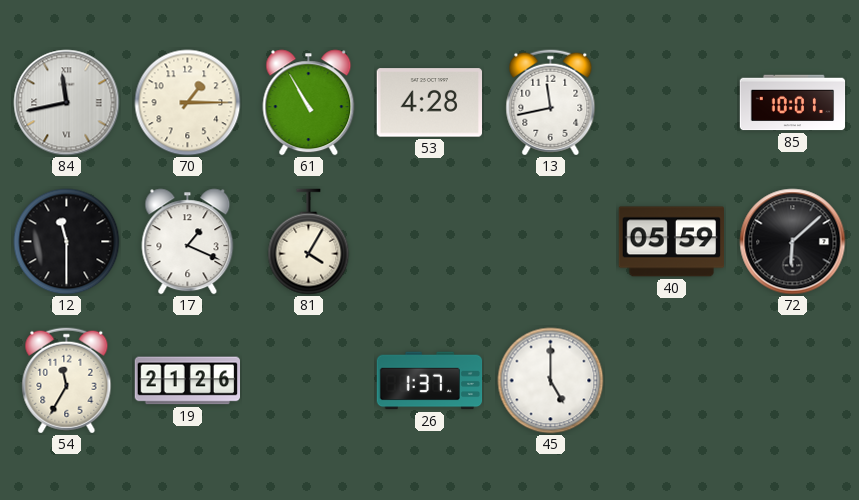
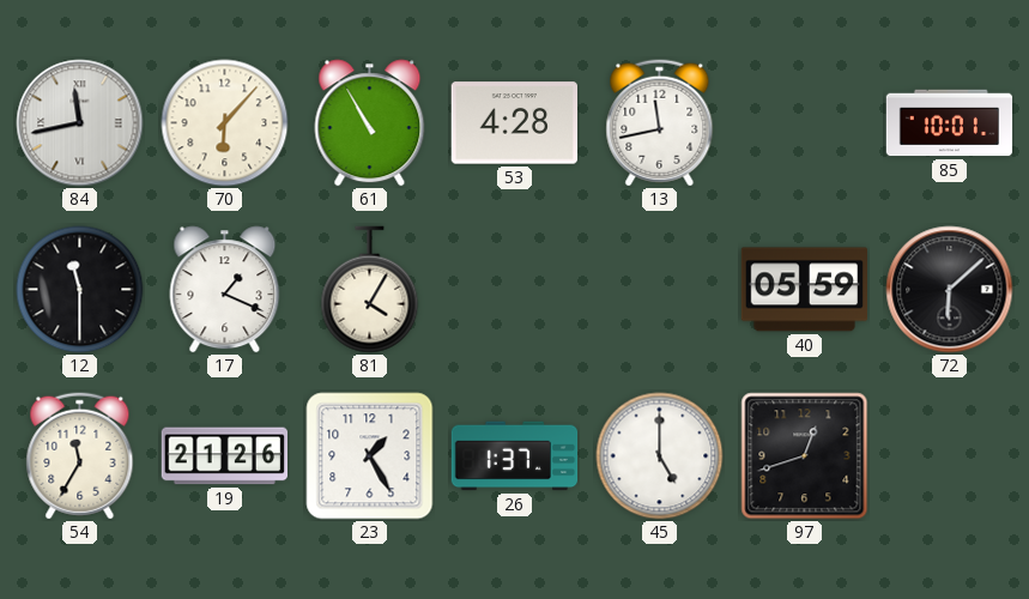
70: 1:15 -> 6:07
23: none -> 1:25
97: none -> 12:42
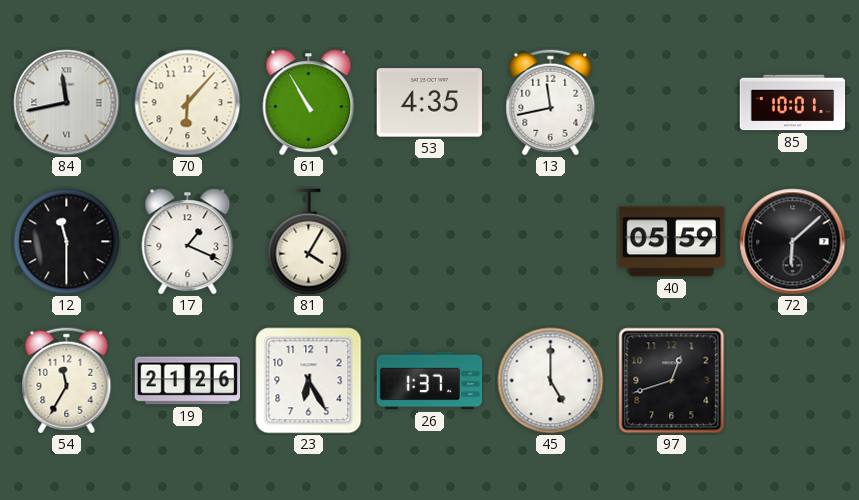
53: 4:28 -> 4:35
23: 1:25 -> 6:25
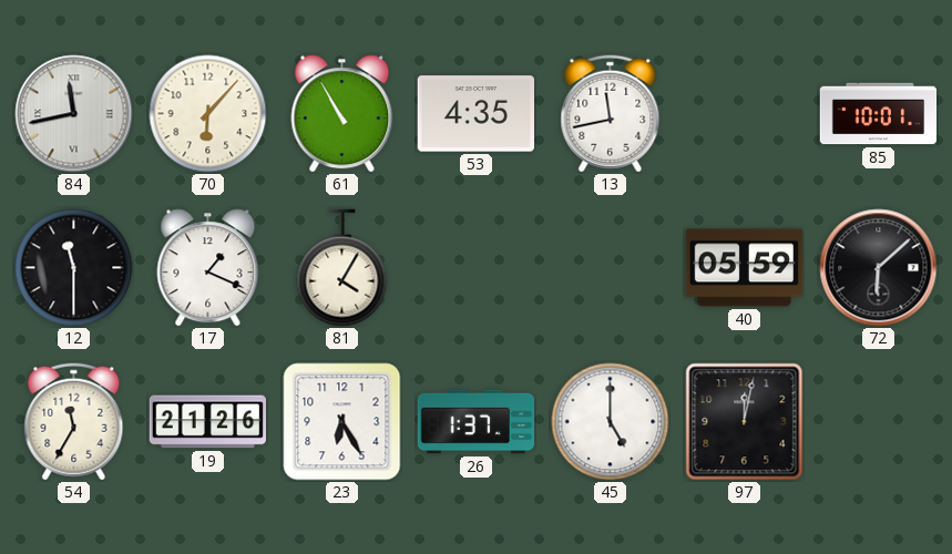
97: 12:42 -> 12:02
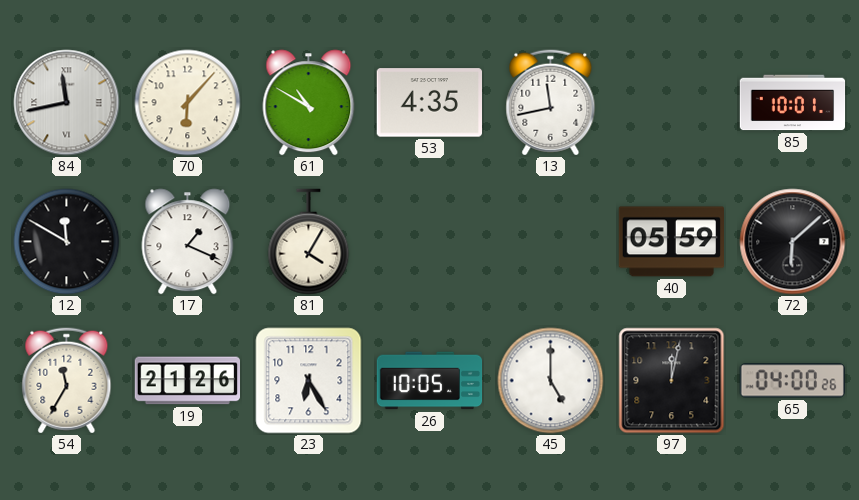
61: 10:55 -> 10:50
12: 11:30 -> 11:50
26: 1:37 -> 10:05
65: none -> 04:00
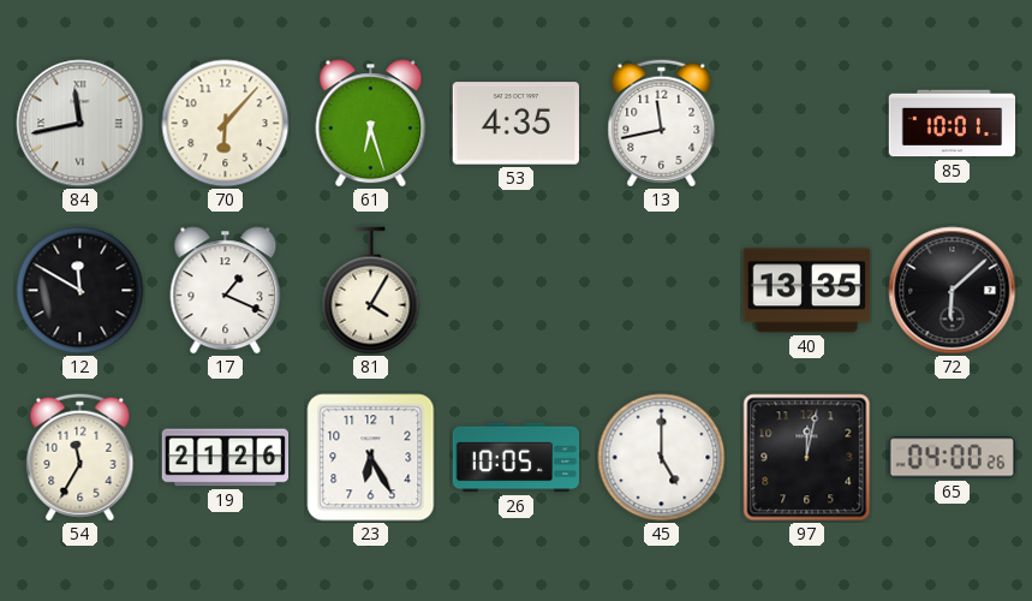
61: 10:50 -> 6:27
40: 05:59 -> 13:35
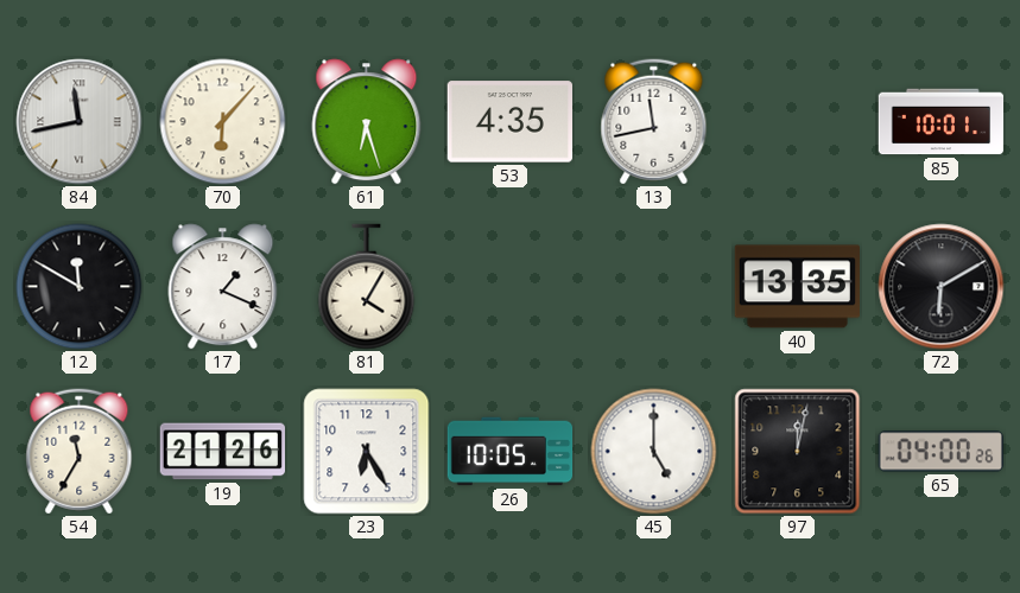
72: 6:08 -> 6:10
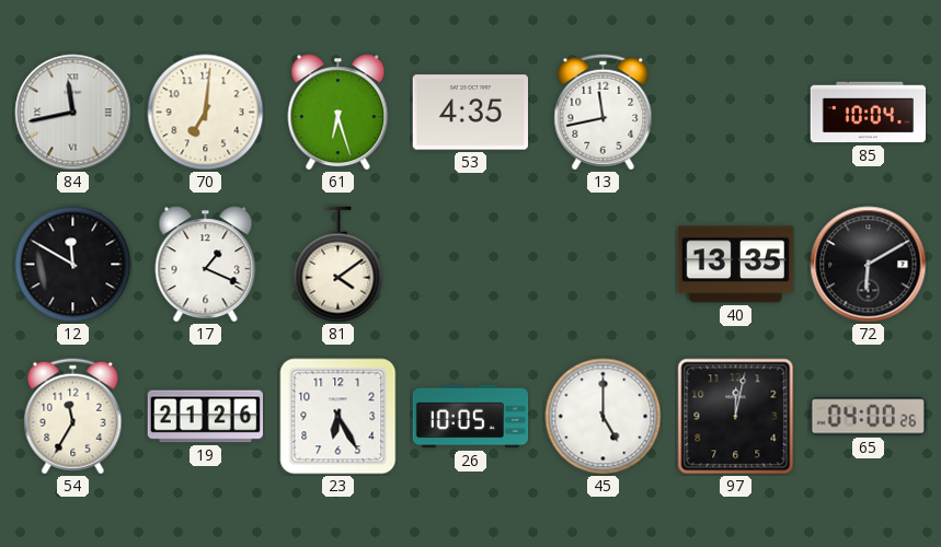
70: 6:07 -> 7:01
85: 10:01 -> 10:04
81: 4:05 -> 4:09
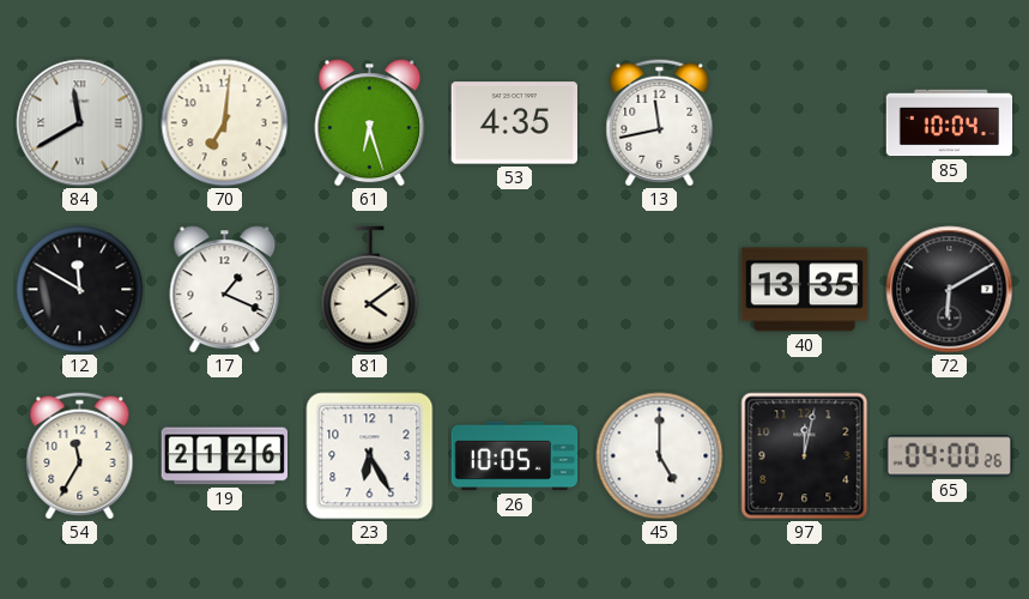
84: 11:43 -> 11:40
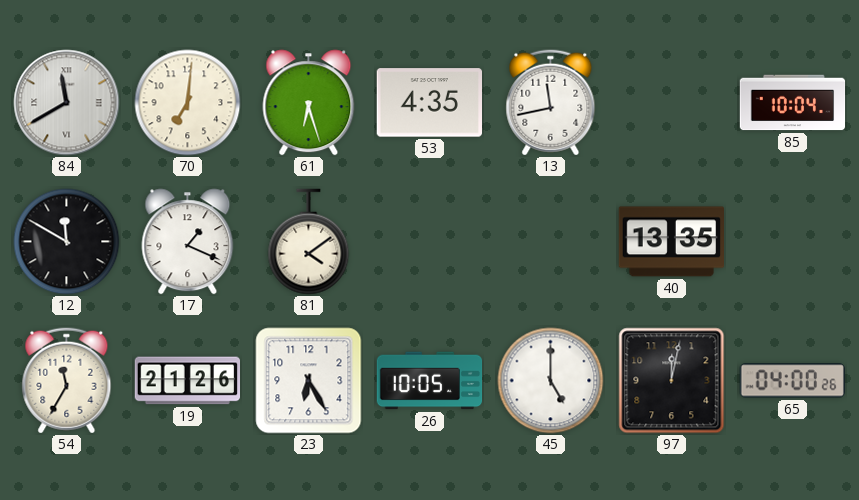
72: 6:10 -> none
